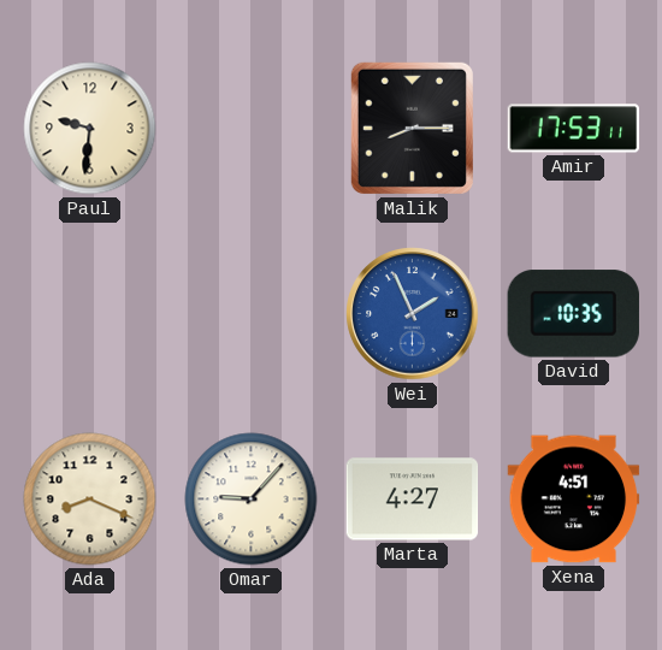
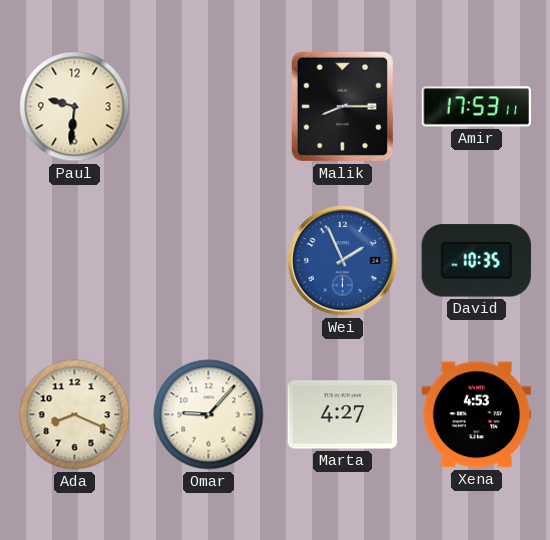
Xena: 4:51 -> 4:53
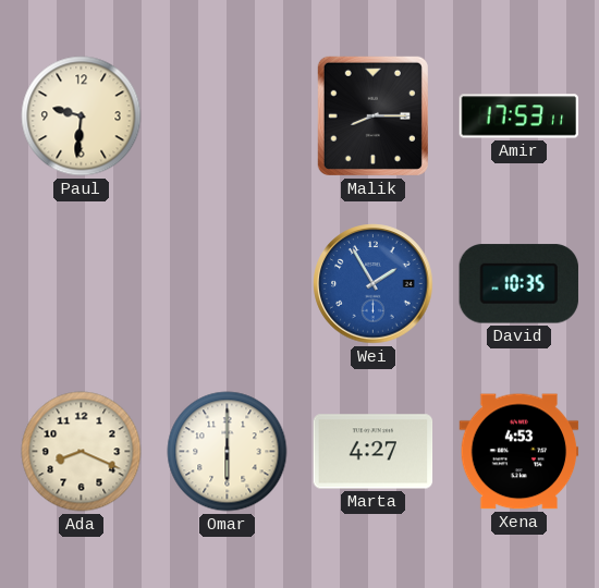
Wei: 1:56 -> 1:55
Omar: 9:07 -> 6:00
